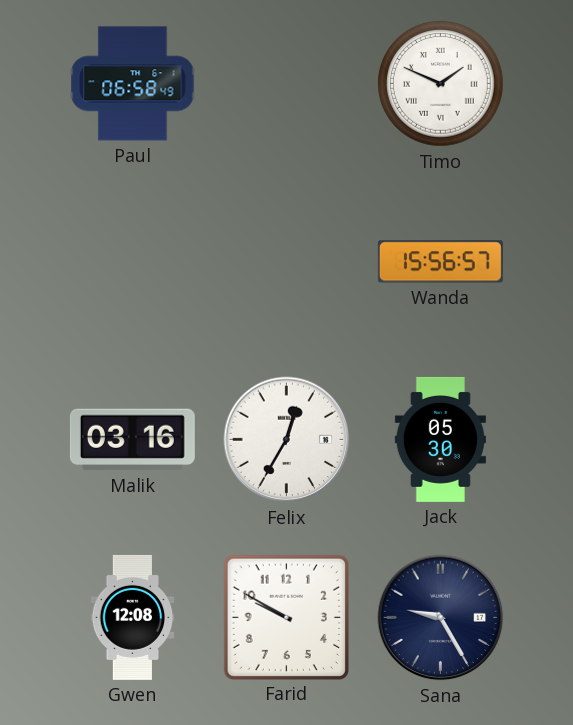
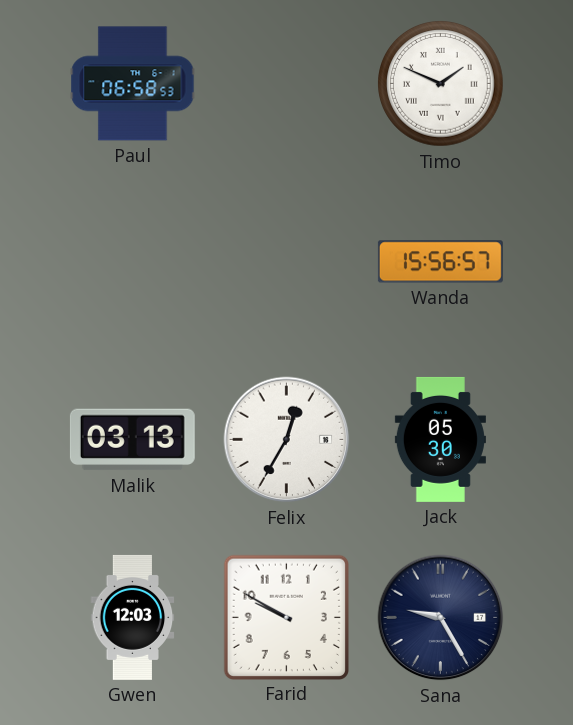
Paul: 06:58:49 -> 06:58:53
Malik: 03:16 -> 03:13
Gwen: 12:08 -> 12:03
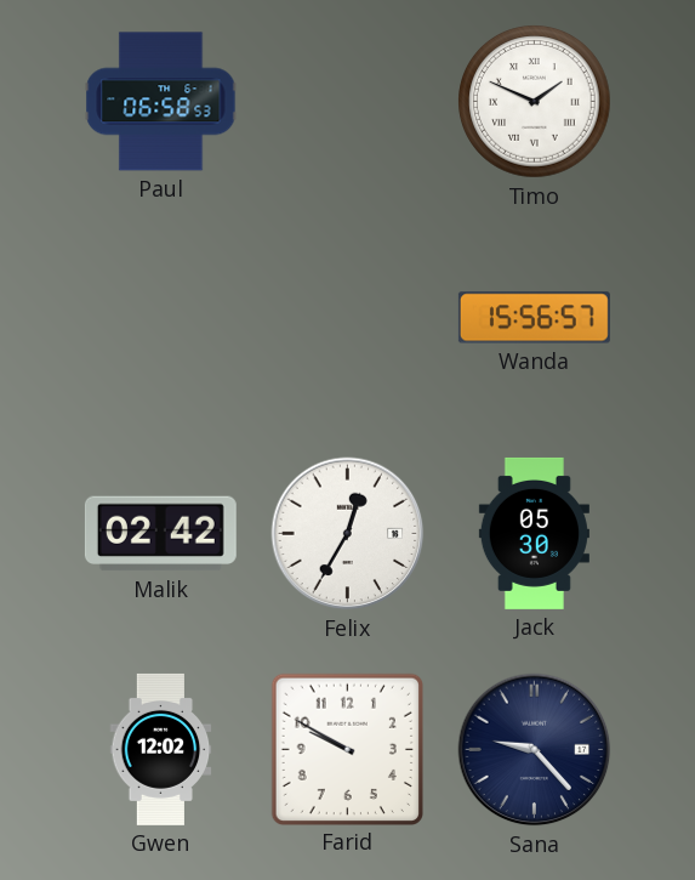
Malik: 03:13 -> 02:42
Gwen: 12:03 -> 12:02
Sana: 9:25 -> 9:23
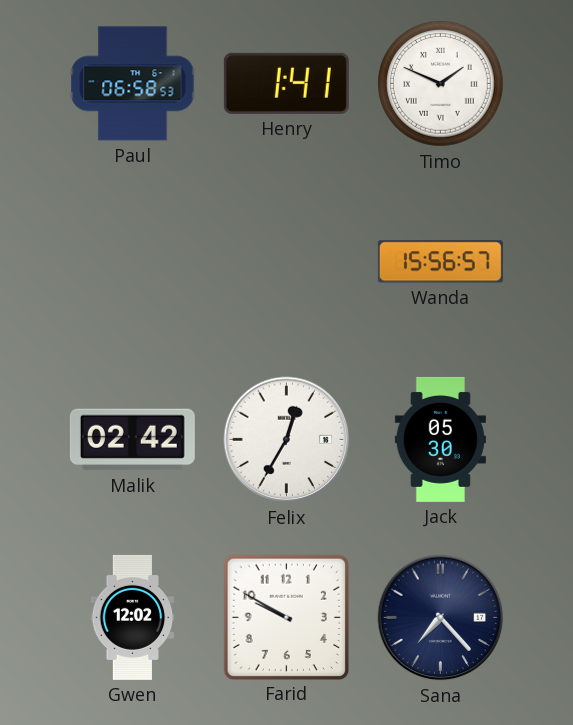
Henry: none -> 1:41
Sana: 9:23 -> 7:23
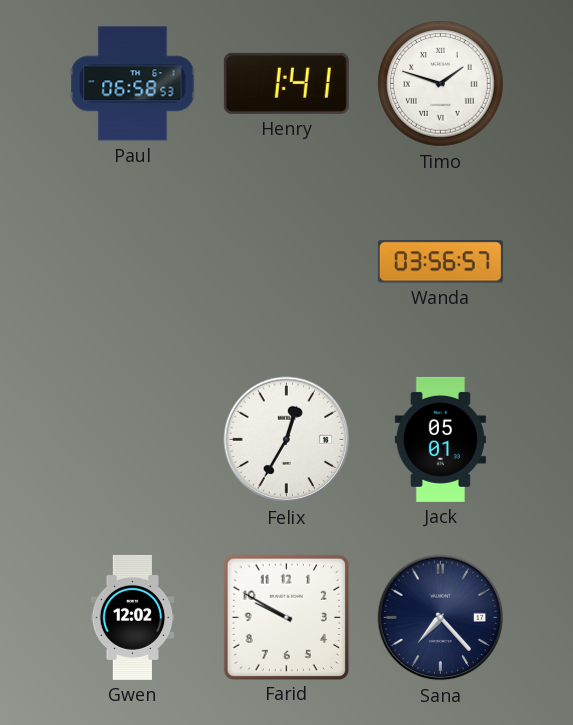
Timo: 1:49 -> 1:48
Wanda: 15:56 -> 03:56
Malik: 02:42 -> none
Jack: 05:30 -> 05:01
